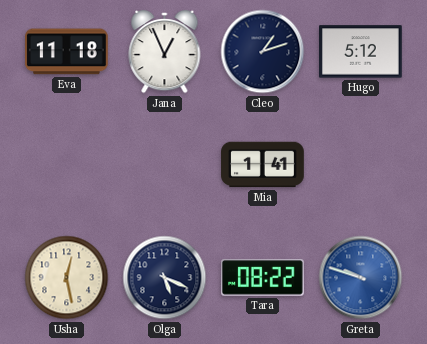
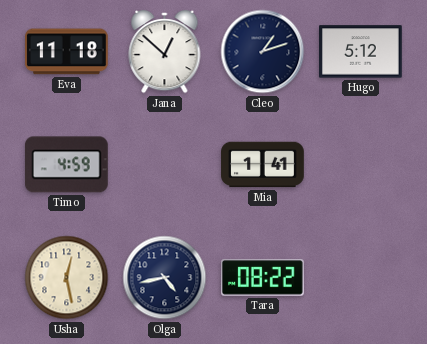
Jana: 12:56 -> 12:52
Timo: none -> 4:59
Olga: 5:19 -> 4:43
Greta: 9:48 -> none
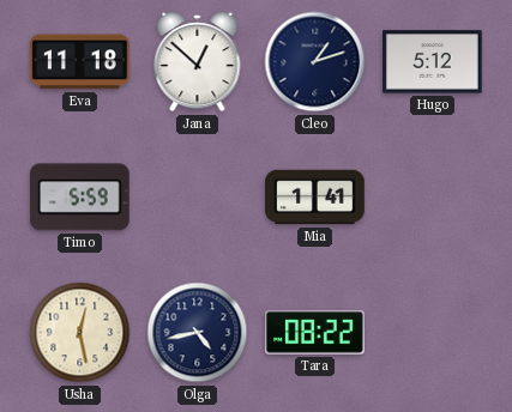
Timo: 4:59 -> 5:59
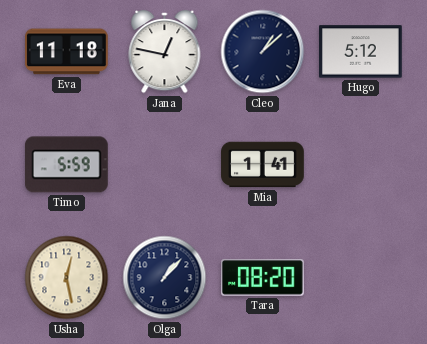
Jana: 12:52 -> 12:47
Cleo: 1:12 -> 1:08
Olga: 4:43 -> 1:07
Tara: 08:22 -> 08:20
